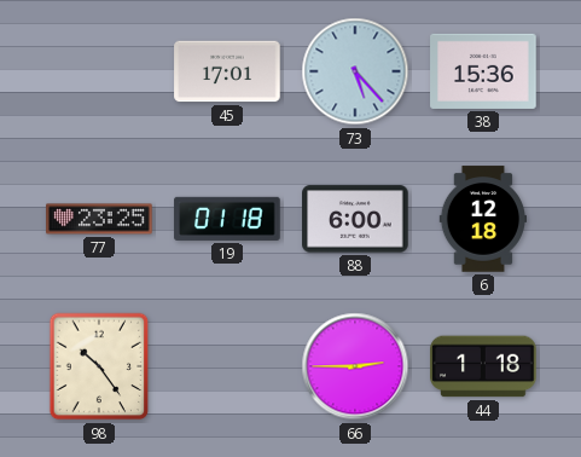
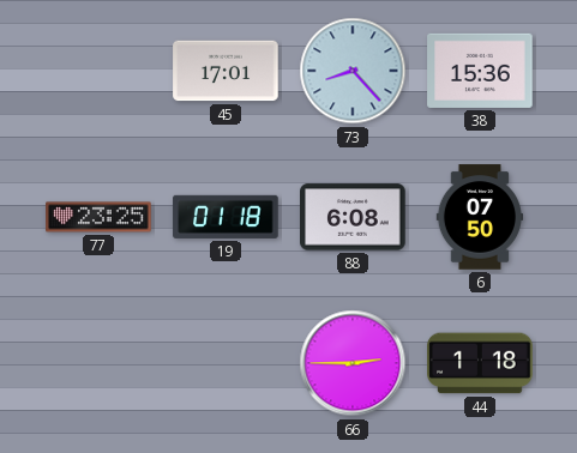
73: 5:23 -> 8:23
88: 6:00 -> 6:08
6: 12:18 -> 07:50
98: 10:24 -> none
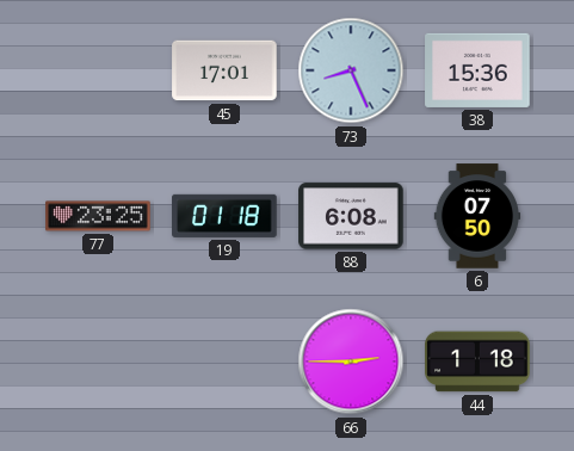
73: 8:23 -> 8:26
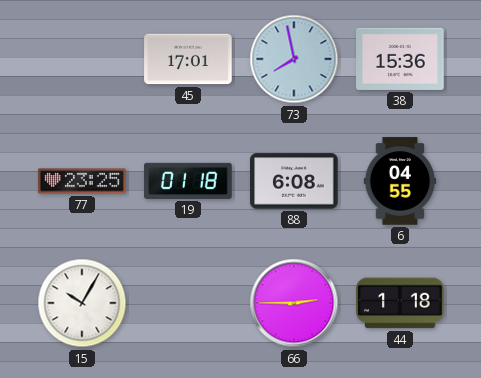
73: 8:26 -> 7:58
6: 07:50 -> 04:55
15: none -> 10:05
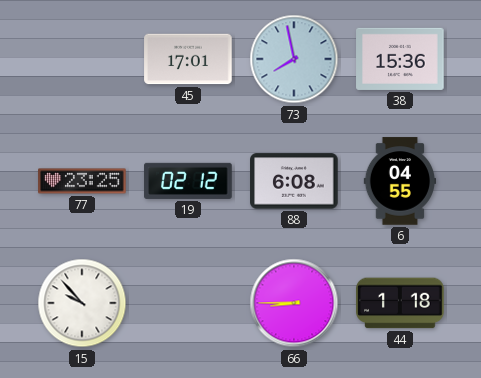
19: 01:18 -> 02:12
15: 10:05 -> 9:53
66: 2:45 -> 8:45
